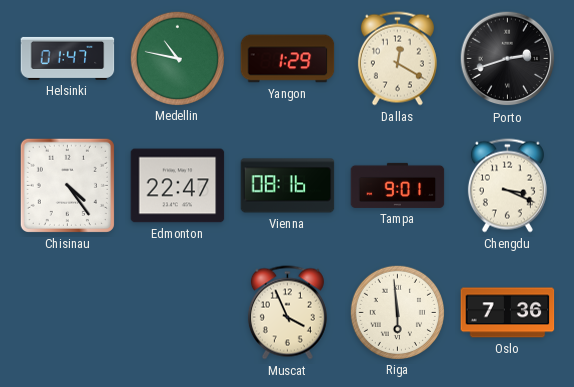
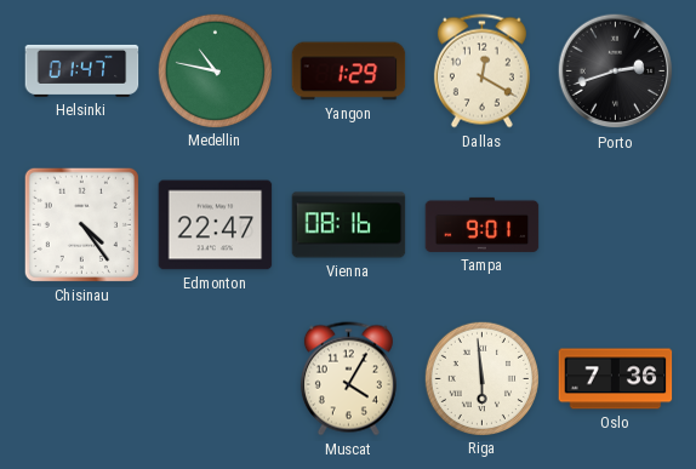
Chengdu: 3:19 -> none
Muscat: 3:56 -> 4:05
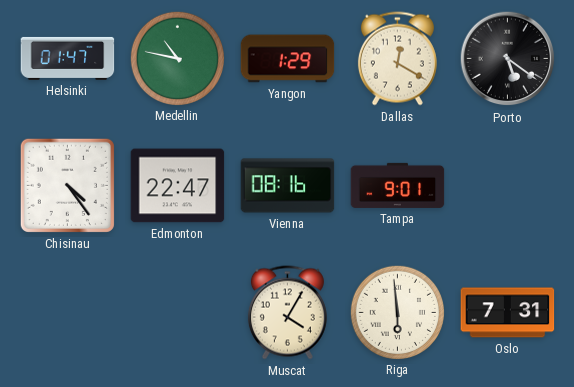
Porto: 2:42 -> 5:21
Oslo: 7:36 -> 7:31
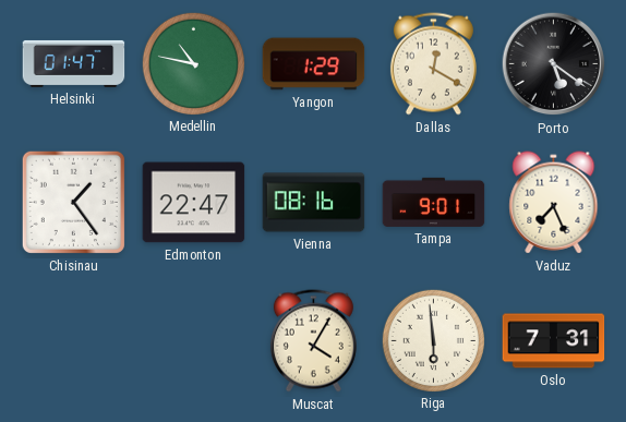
Chisinau: 4:24 -> 1:24
Vaduz: none -> 7:26
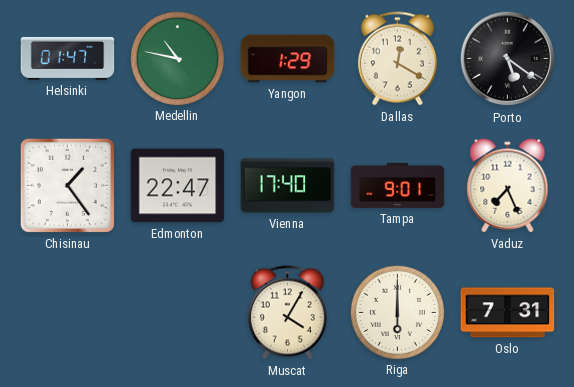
Vienna: 08:16 -> 17:40
Riga: 5:59 -> 6:00
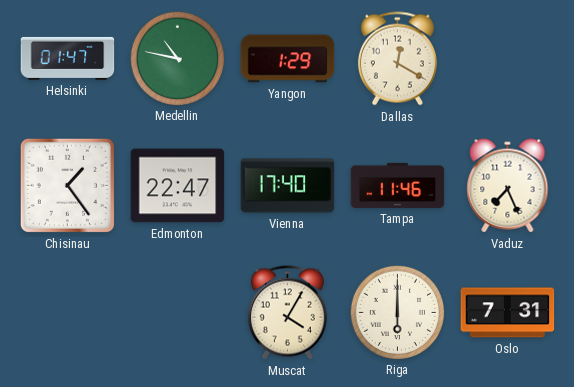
Porto: 5:21 -> none
Tampa: 9:01 -> 11:46
